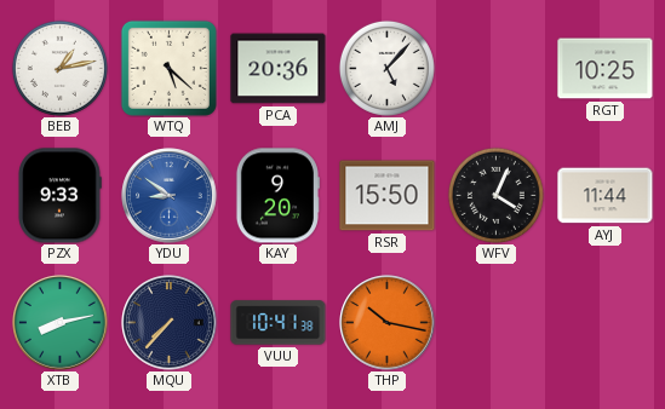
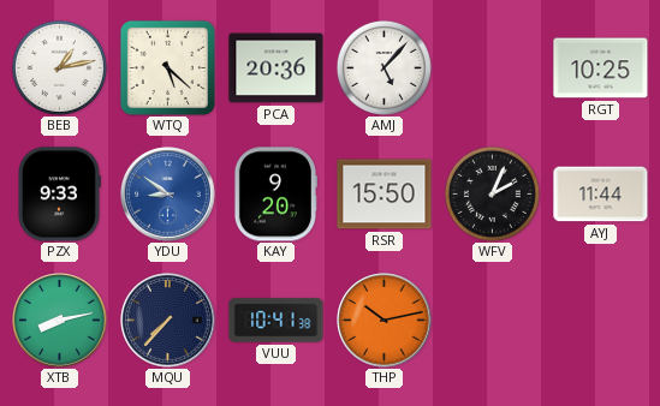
WFV: 4:04 -> 2:04
THP: 10:17 -> 10:13
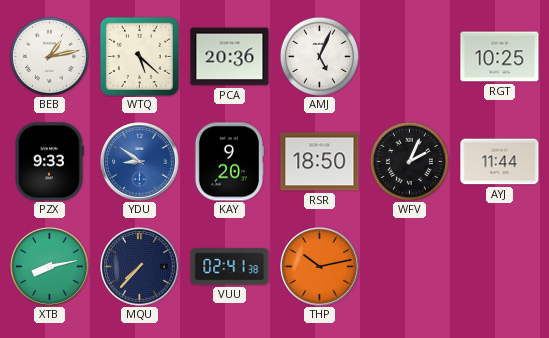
AMJ: 5:07 -> 5:04
RSR: 15:50 -> 18:50
VUU: 10:41 -> 02:41
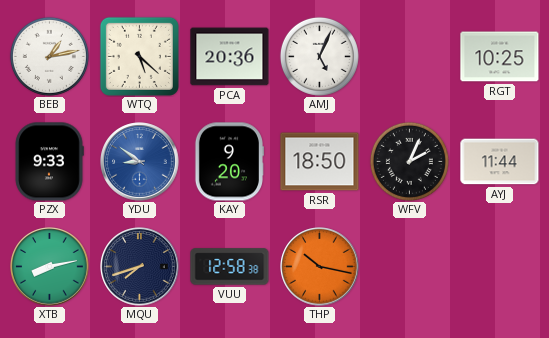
MQU: 7:37 -> 7:42
VUU: 02:41 -> 12:58
THP: 10:13 -> 10:17
